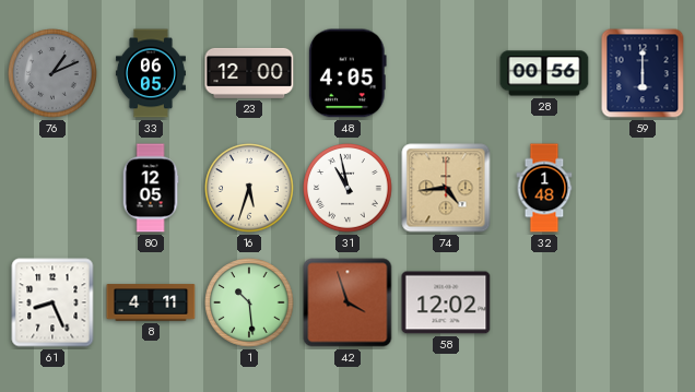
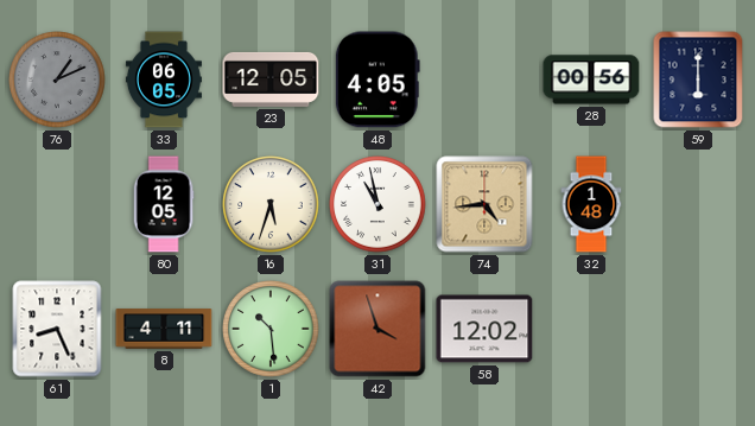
23: 12:00 -> 12:05
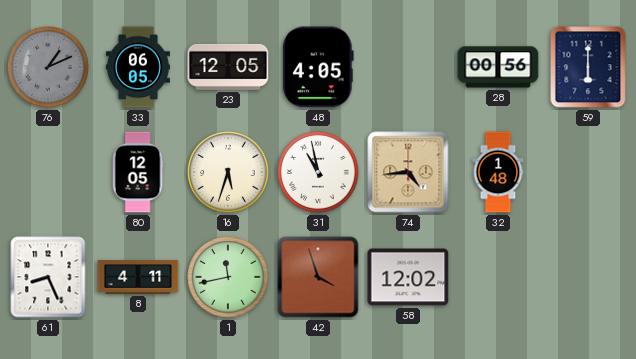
1: 10:29 -> 11:43
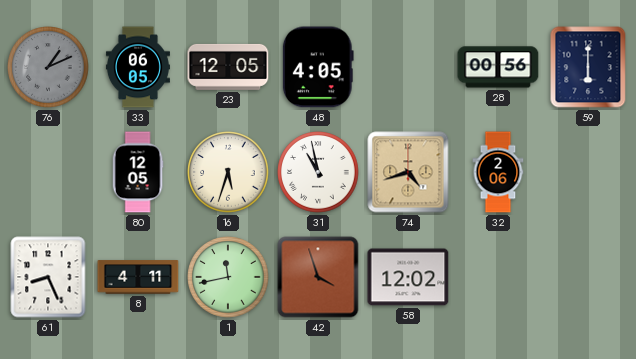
74: 4:44 -> 4:42
32: 1:48 -> 2:06
